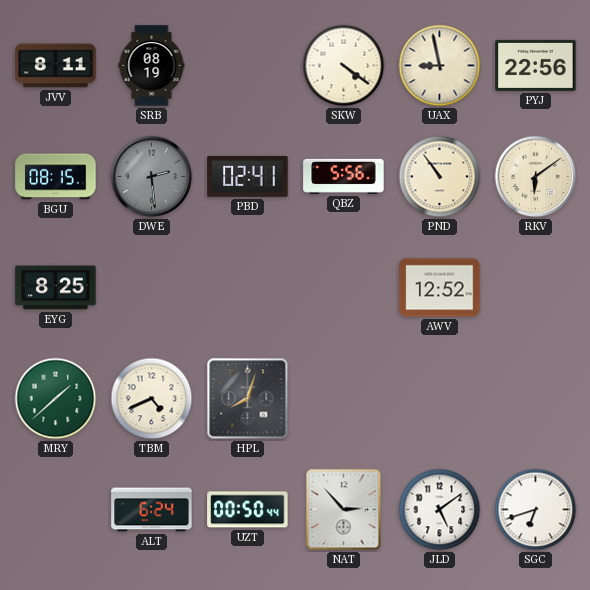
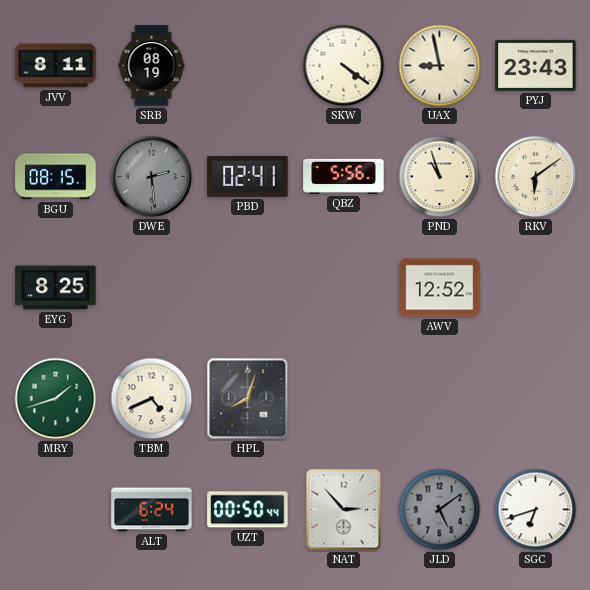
PYJ: 22:56 -> 23:43
PND: 10:54 -> 10:57
MRY: 1:38 -> 1:42
JLD dial: white -> grey
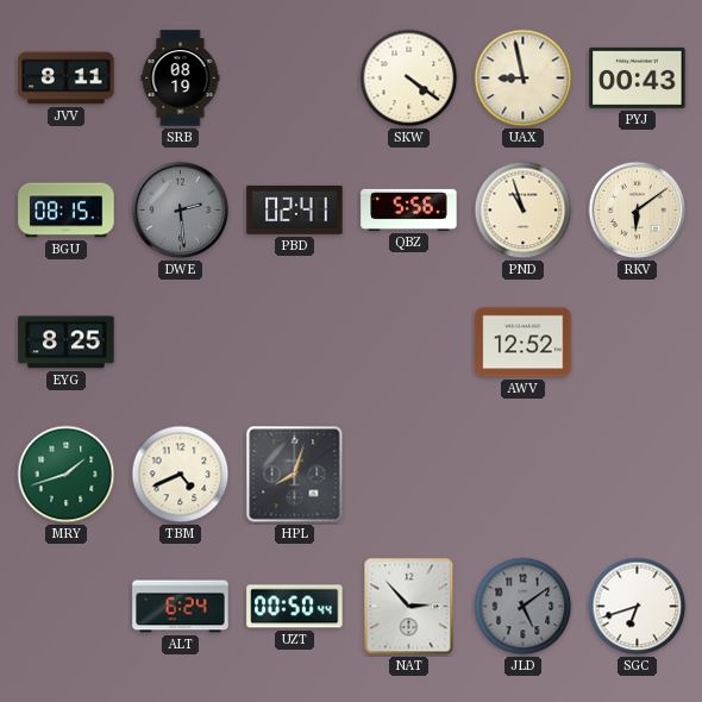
PYJ: 23:43 -> 00:43
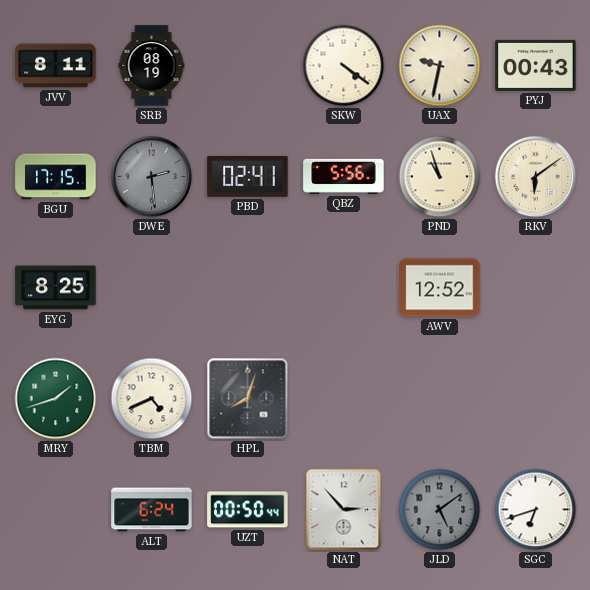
UAX: 8:58 -> 9:32
BGU: 08:15 -> 17:15
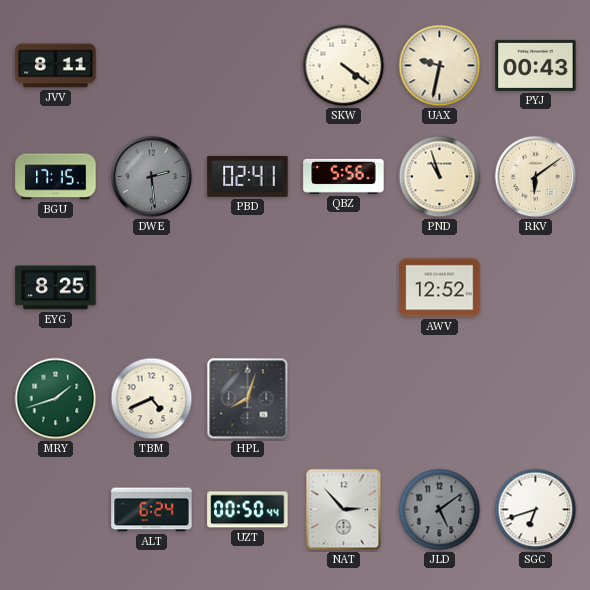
SRB: 08:19 -> none
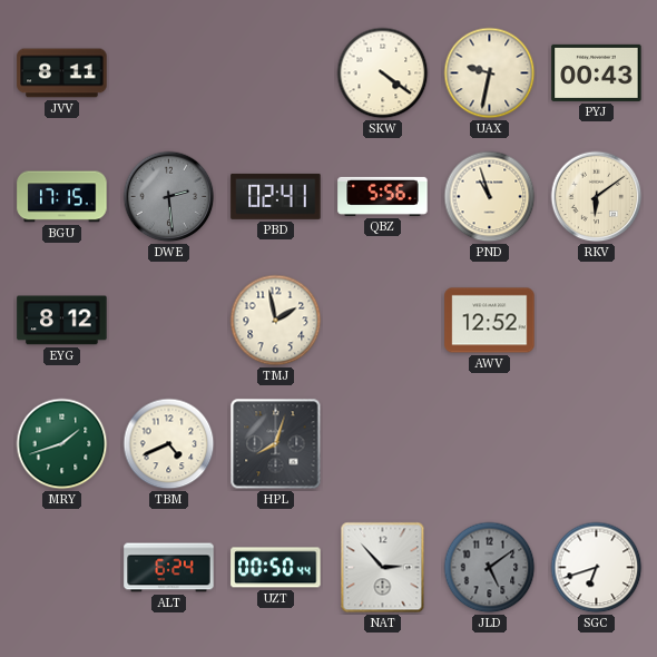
EYG: 8:25 -> 8:12
TMJ: none -> 1:58
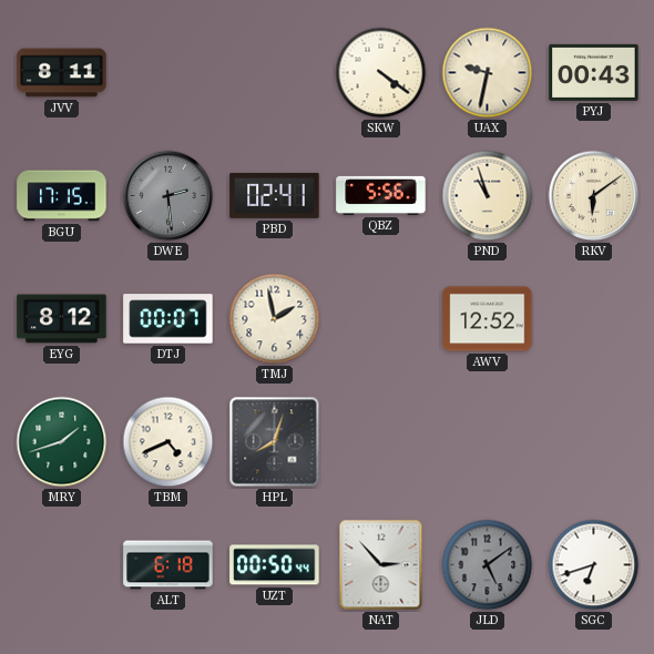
DTJ: none -> 00:07
ALT: 6:24 -> 6:18
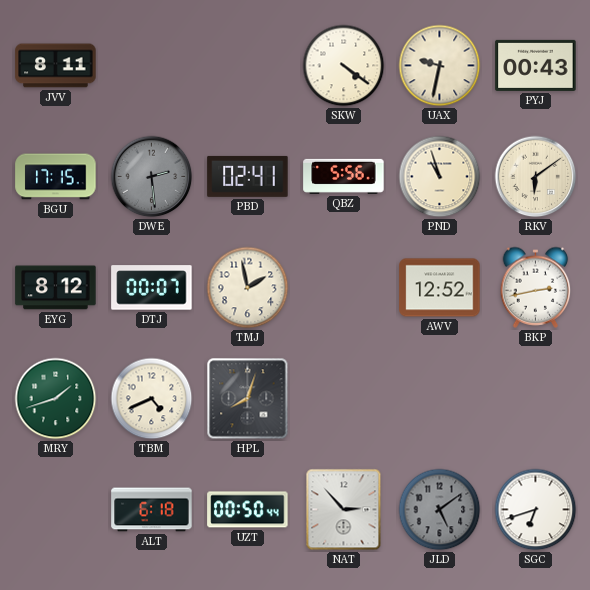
BKP: none -> 2:43
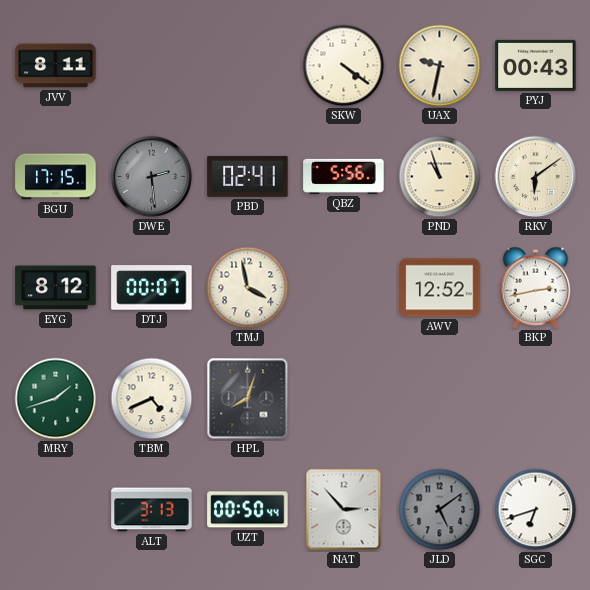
TMJ: 1:58 -> 3:58
ALT: 6:18 -> 3:13
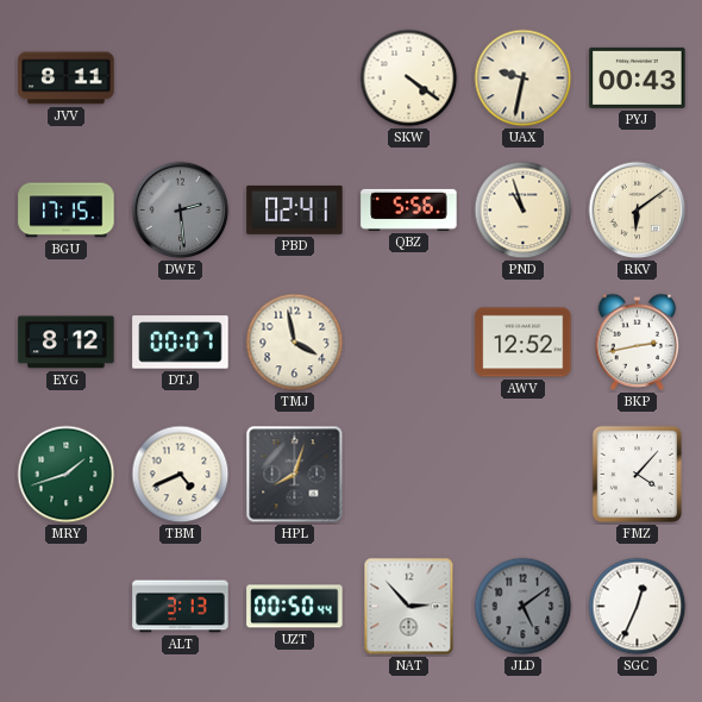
FMZ: none -> 4:07
SGC: 6:42 -> 12:34
